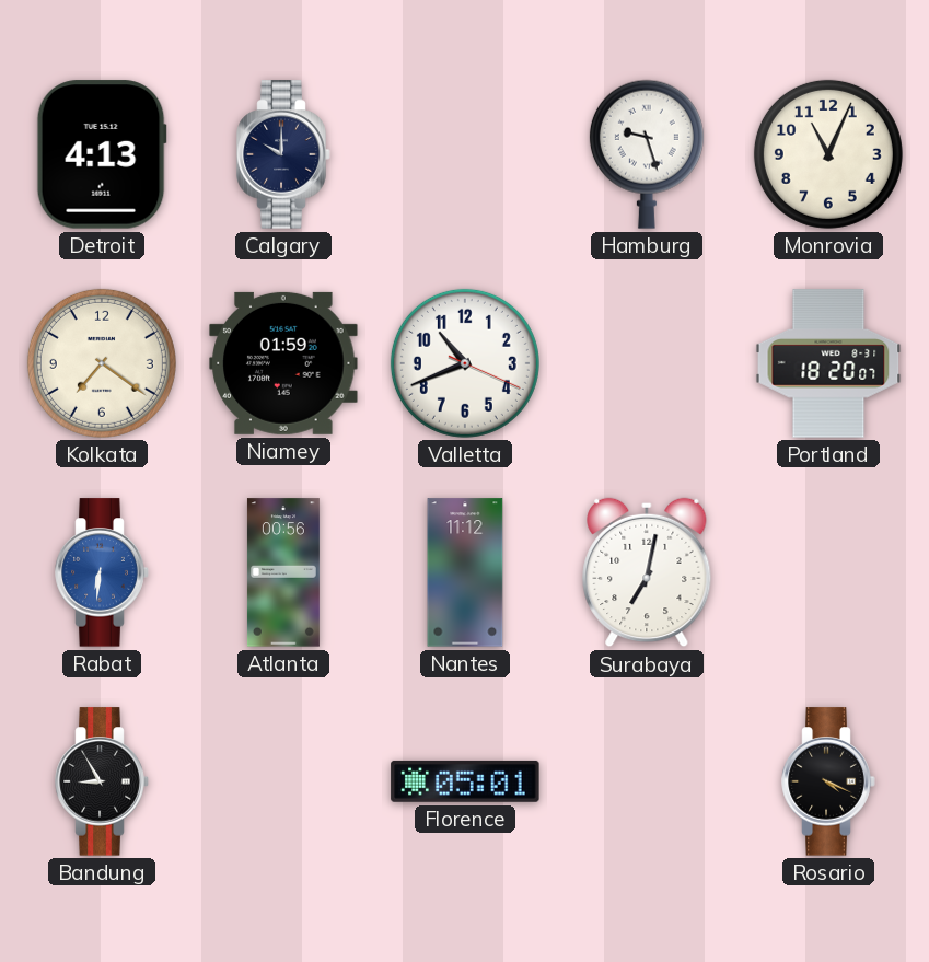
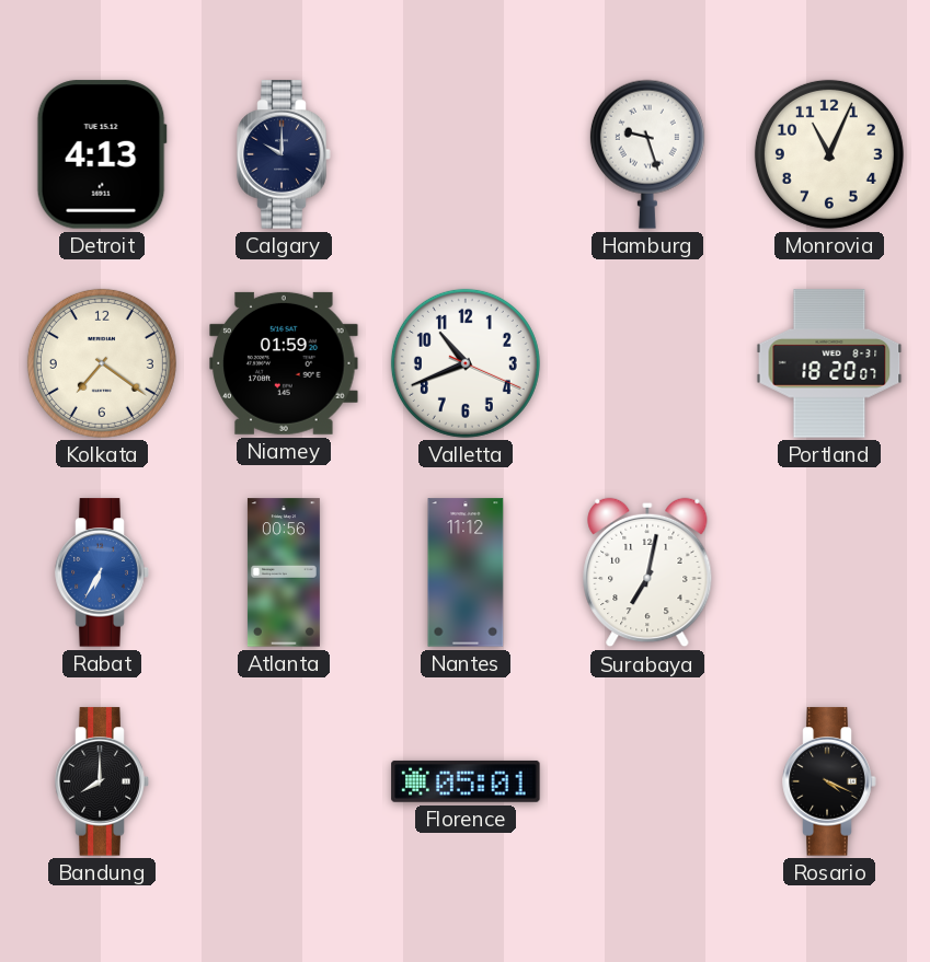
Rabat: 6:31 -> 6:35
Bandung: 8:55 -> 8:00
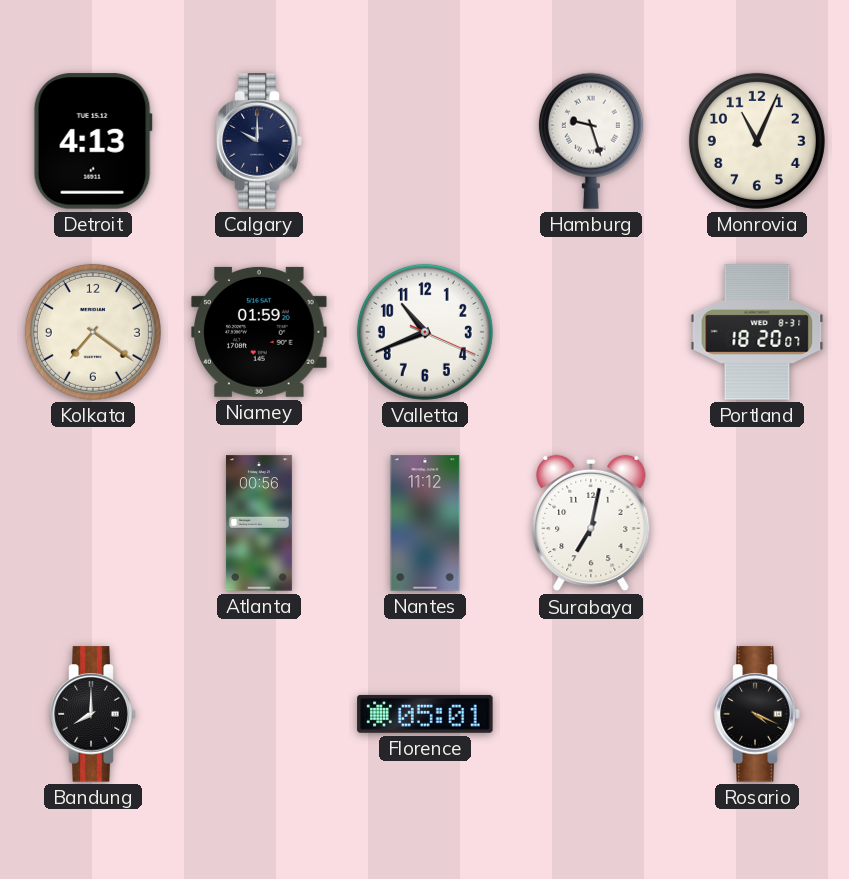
Rabat: 6:35 -> none
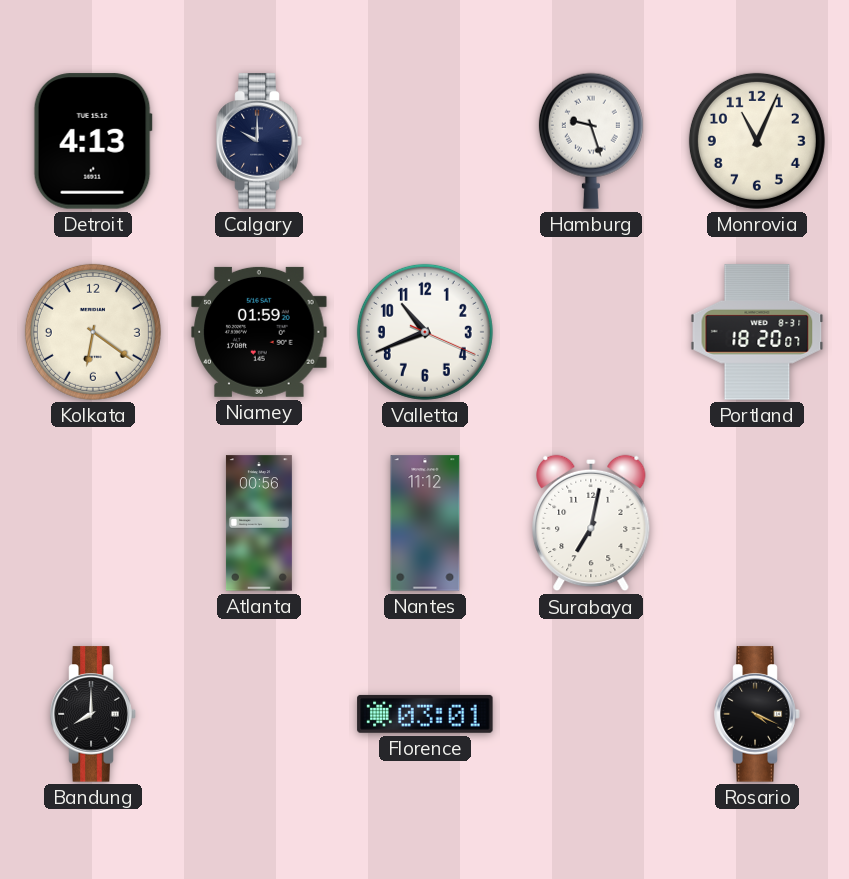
Kolkata: 7:21 -> 6:21
Florence: 05:01 -> 03:01
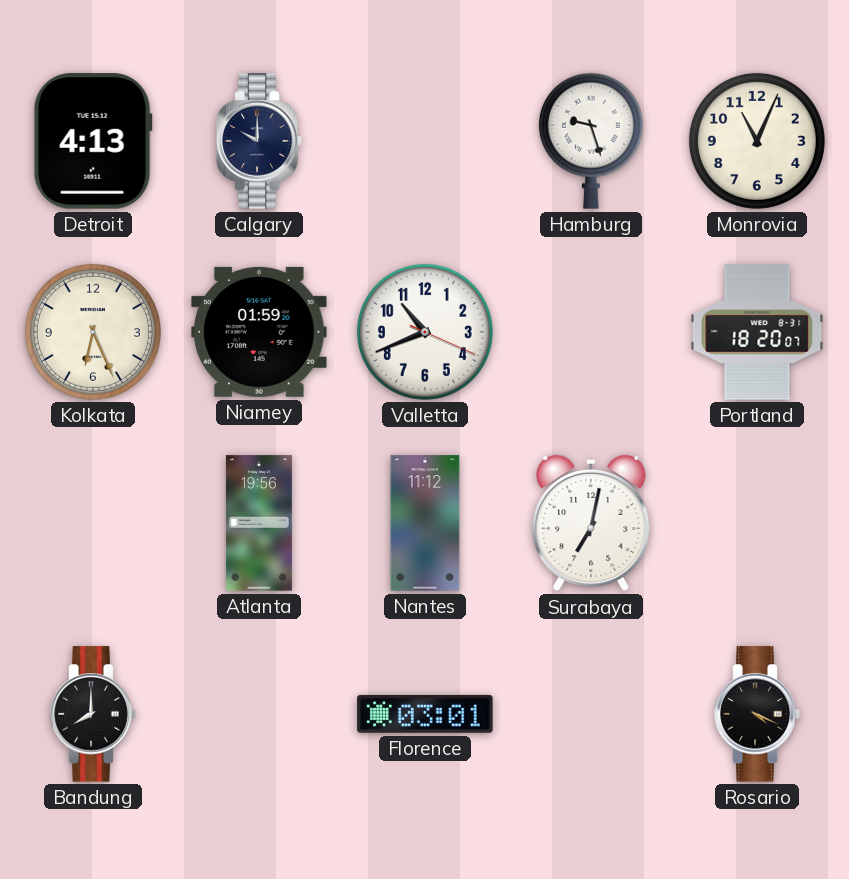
Kolkata: 6:21 -> 6:26
Atlanta: 00:56 -> 19:56
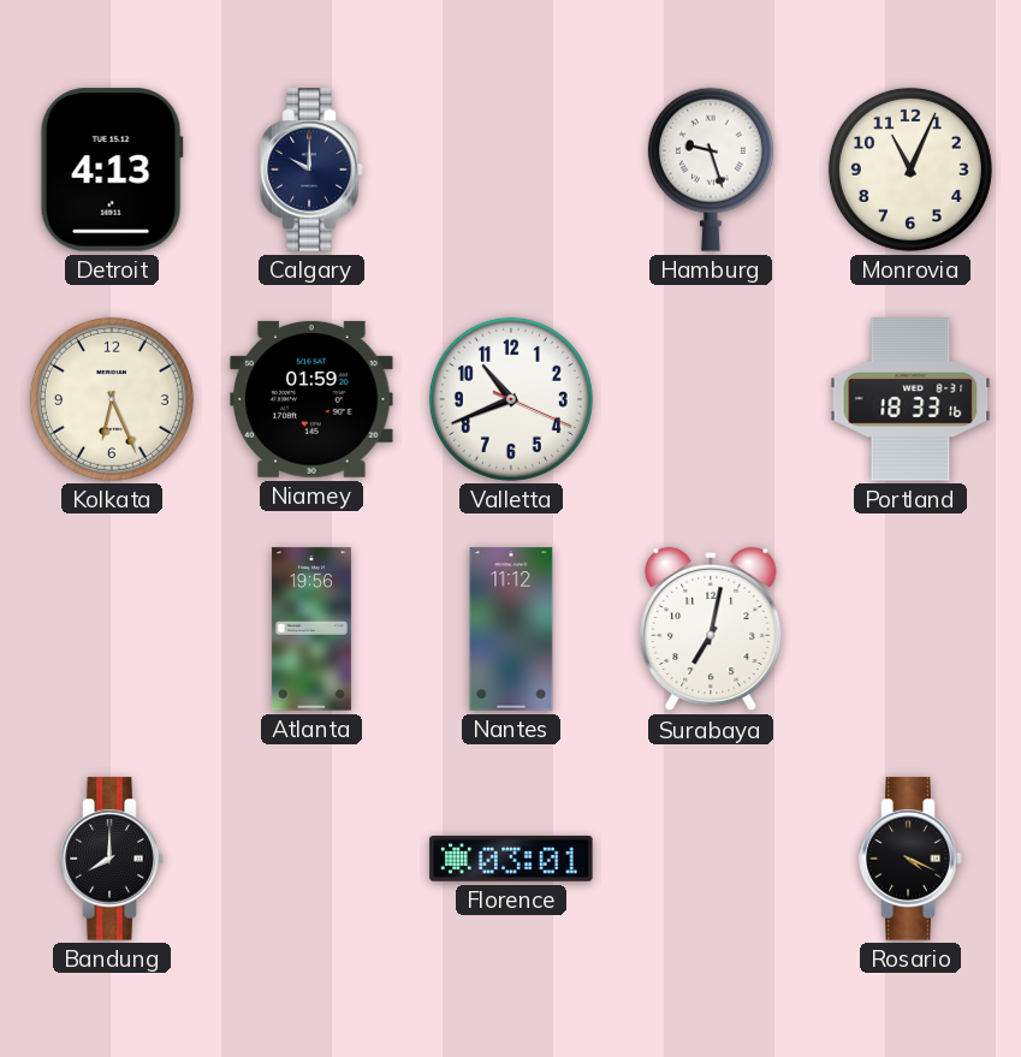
Portland: 18:20 -> 18:33
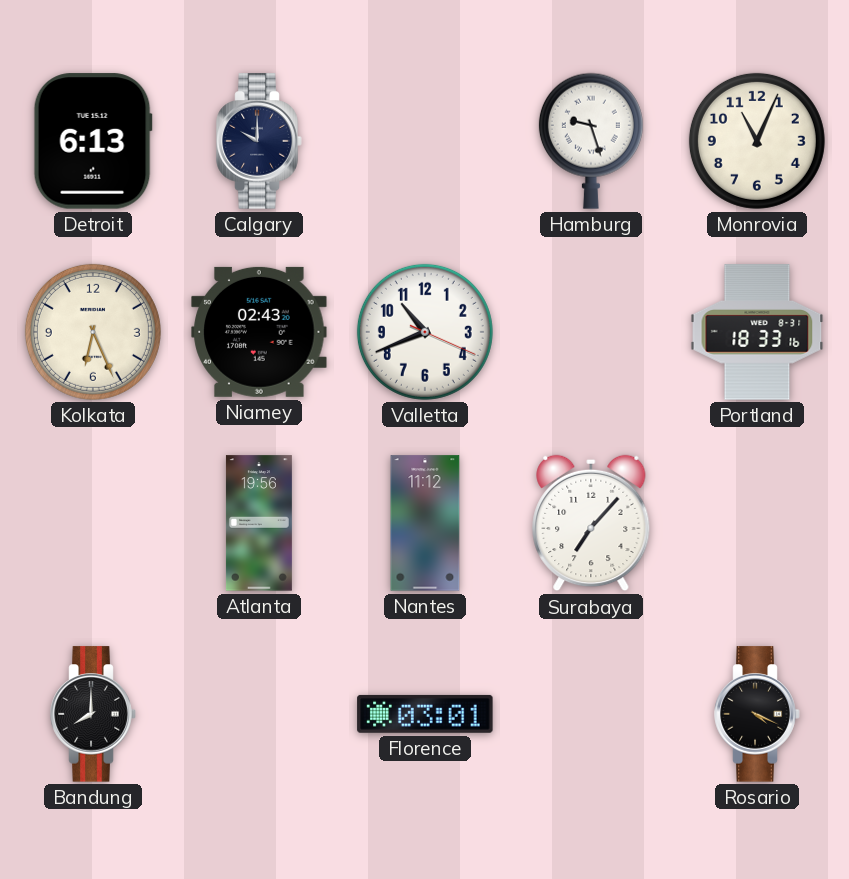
Detroit: 4:13 -> 6:13
Niamey: 01:59 -> 02:43
Surabaya: 7:02 -> 7:07
